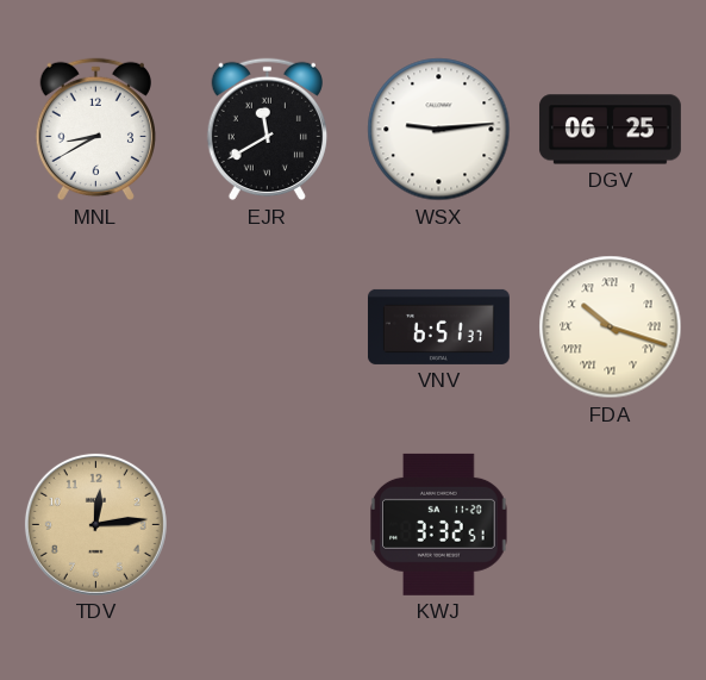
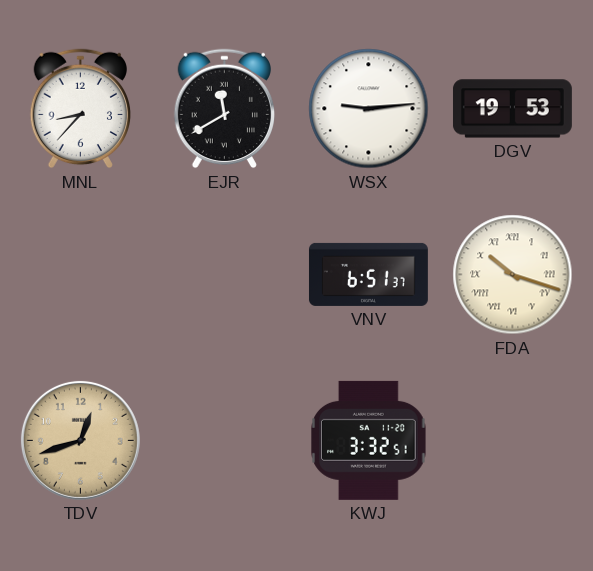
MNL: 8:40 -> 8:37
DGV: 06:25 -> 19:53
TDV: 12:14 -> 12:42
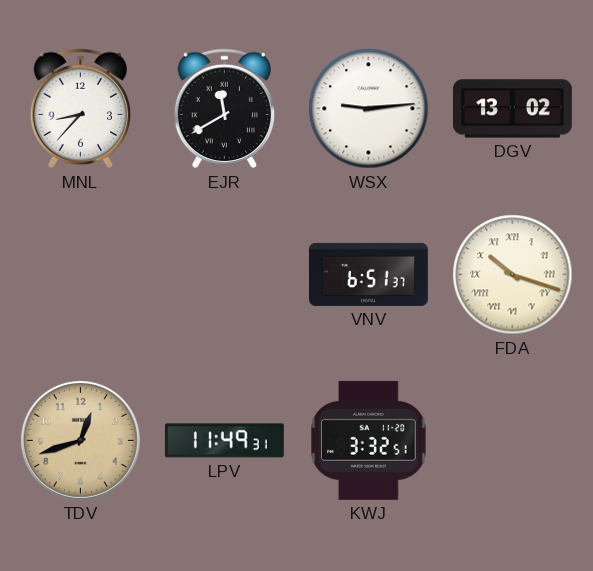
DGV: 19:53 -> 13:02
LPV: none -> 11:49
